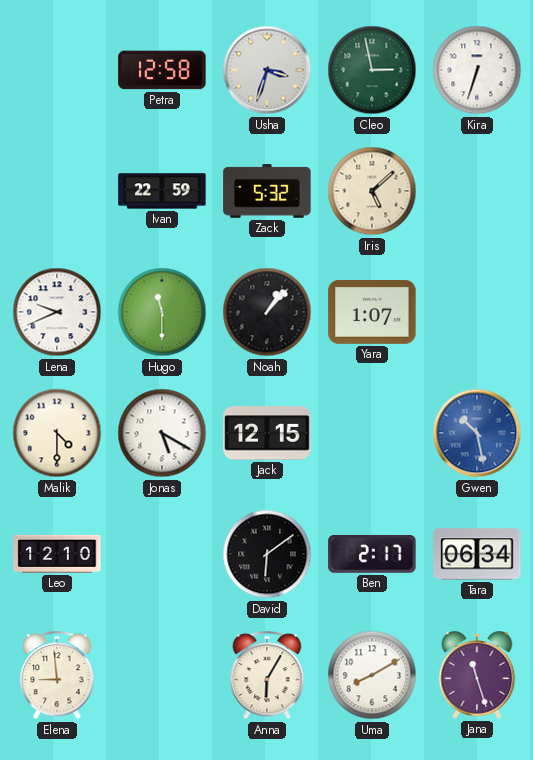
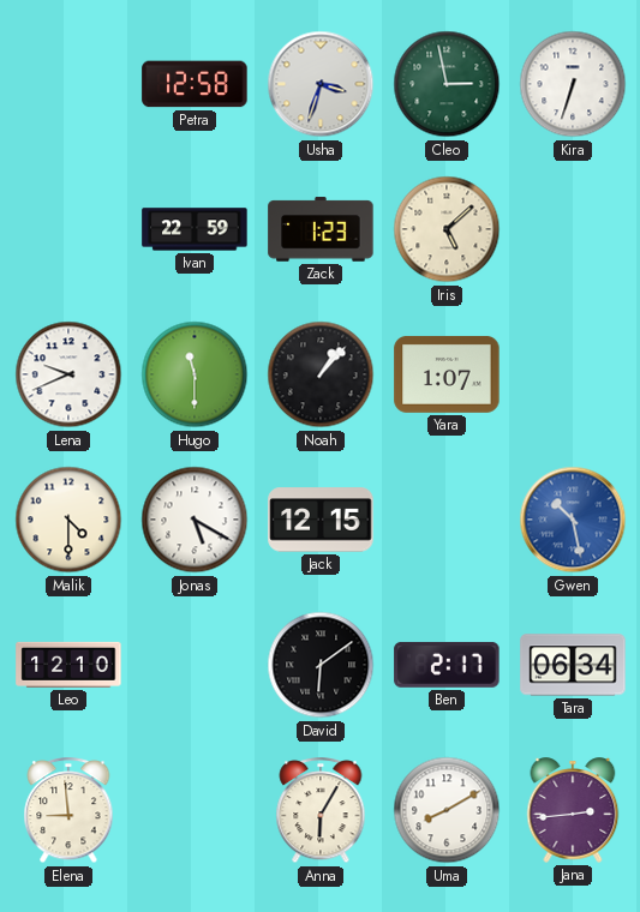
Zack: 5:32 -> 1:23
Jana: 11:27 -> 2:44
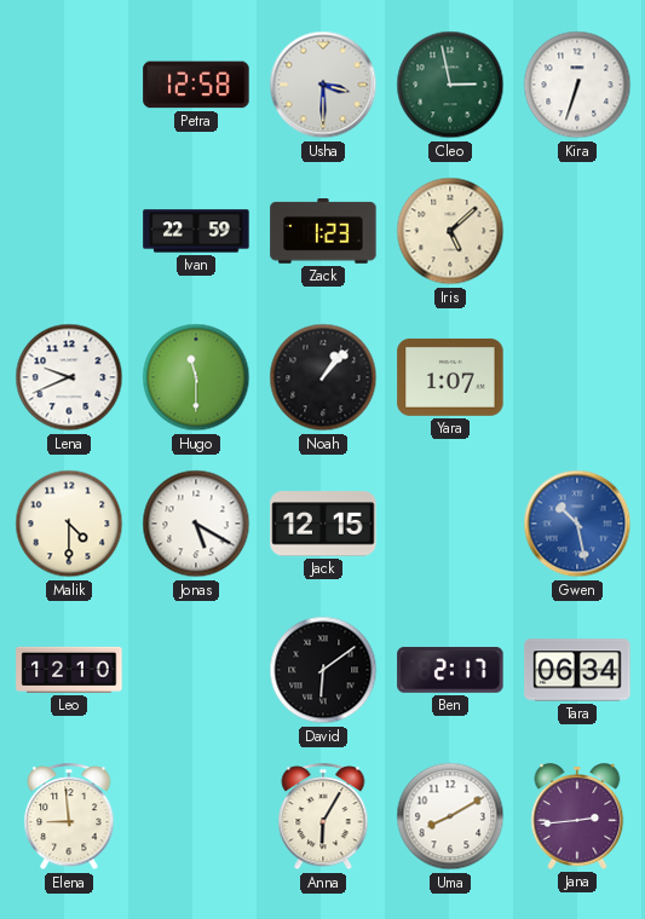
Usha: 3:33 -> 3:30
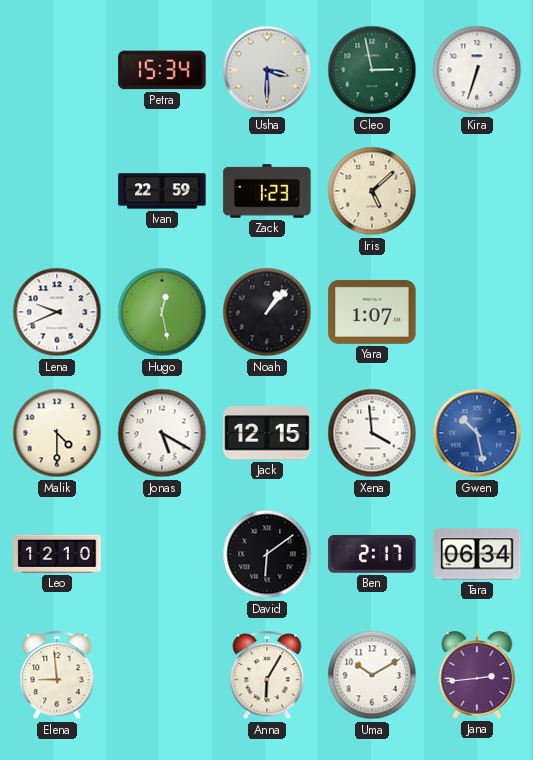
Petra: 12:58 -> 15:34
Hugo: 11:30 -> 12:28
Xena: none -> 3:59
Uma: 8:10 -> 10:10
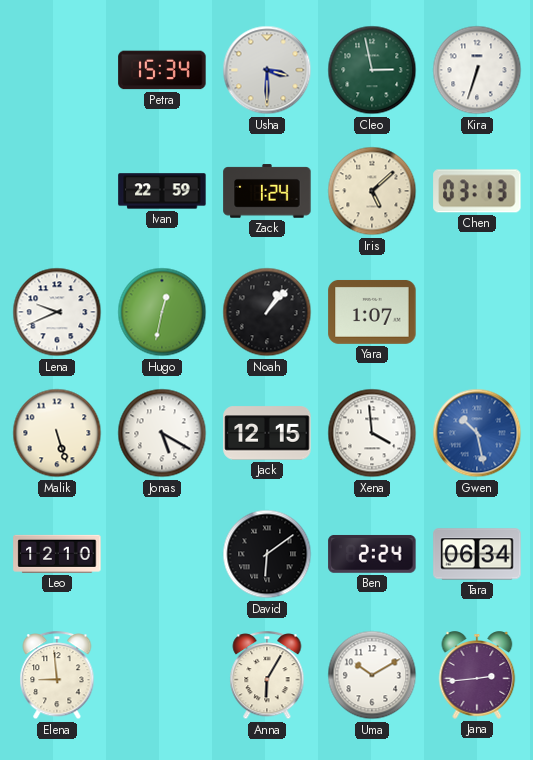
Zack: 1:23 -> 1:24
Chen: none -> 03:13
Hugo: 12:28 -> 12:32
Malik: 4:30 -> 5:27
Ben: 2:17 -> 2:24
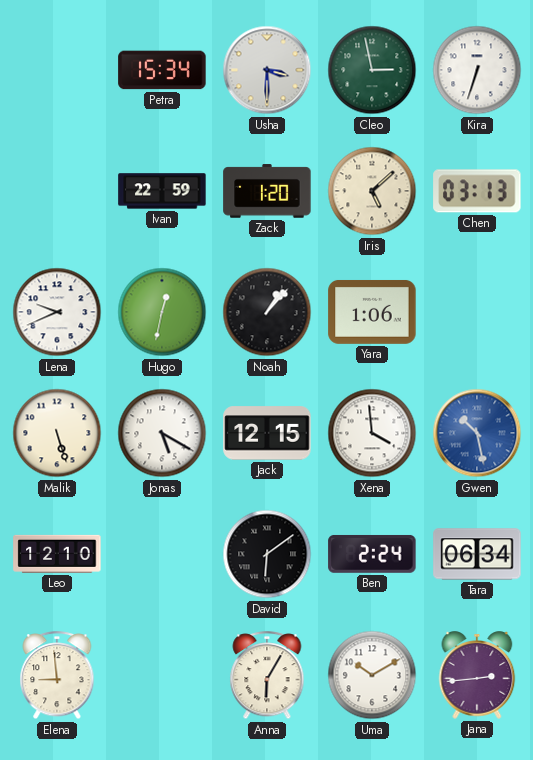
Zack: 1:24 -> 1:20
Yara: 1:07 -> 1:06
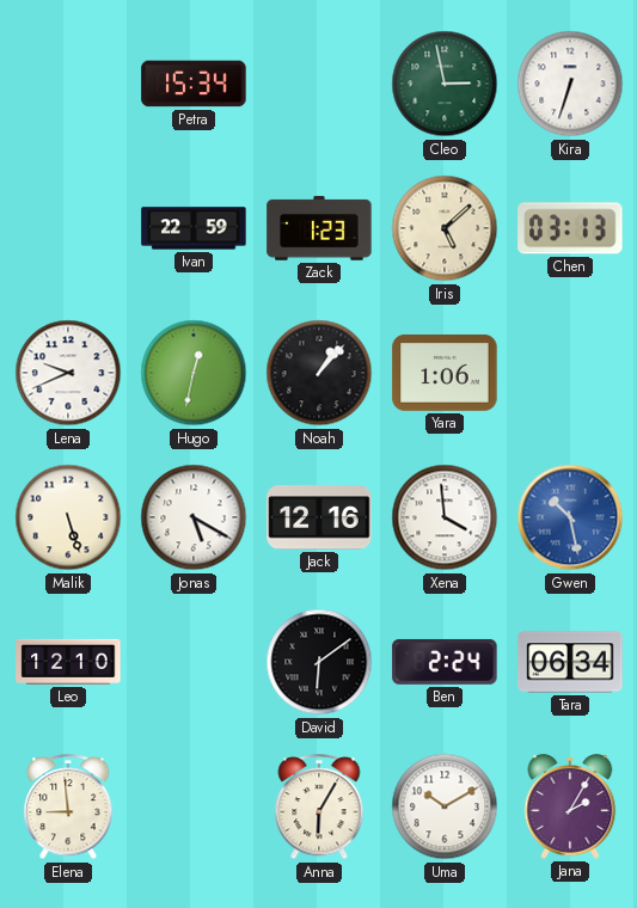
Usha: 3:30 -> none
Zack: 1:20 -> 1:23
Jack: 12:15 -> 12:16
Jana: 2:44 -> 2:05
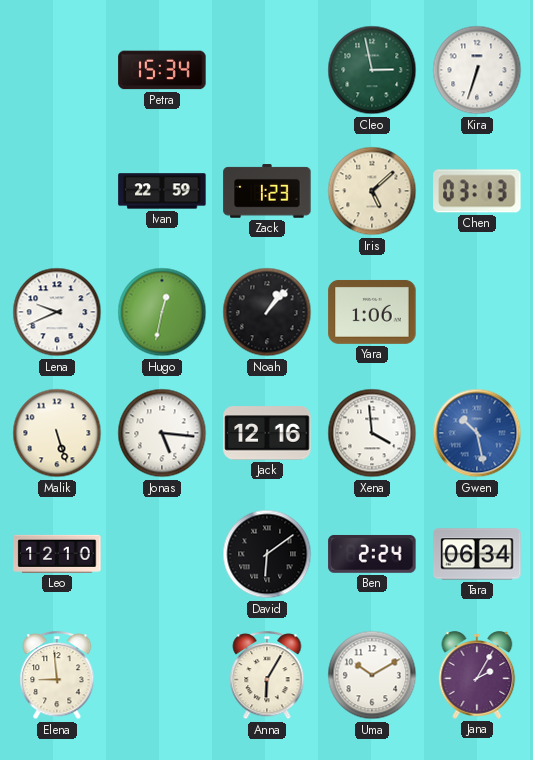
Jonas: 5:20 -> 5:16
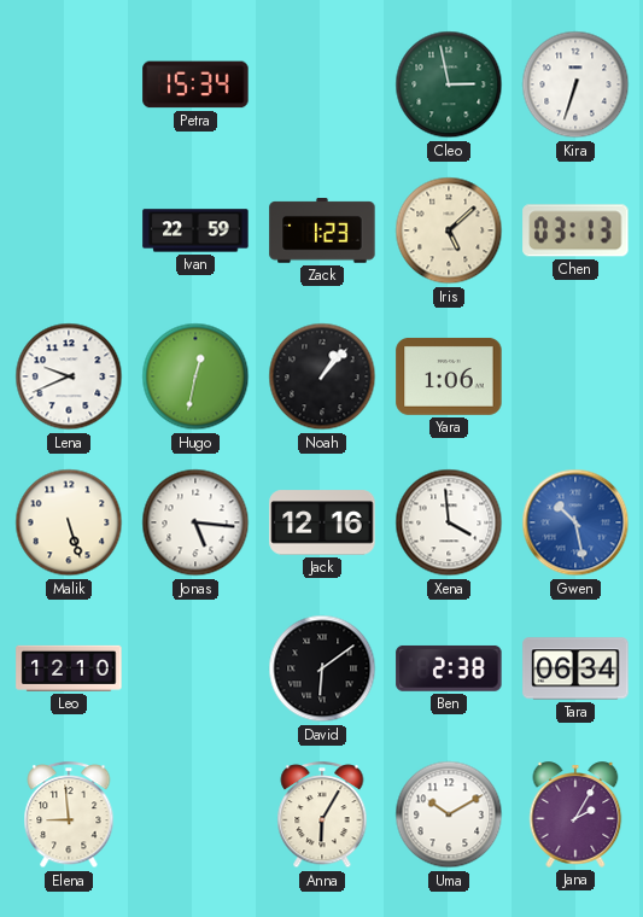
Ben: 2:24 -> 2:38
